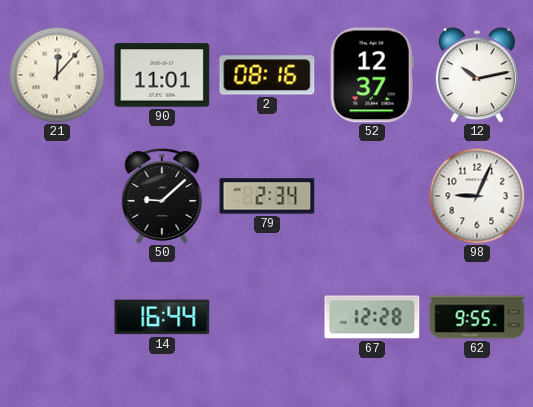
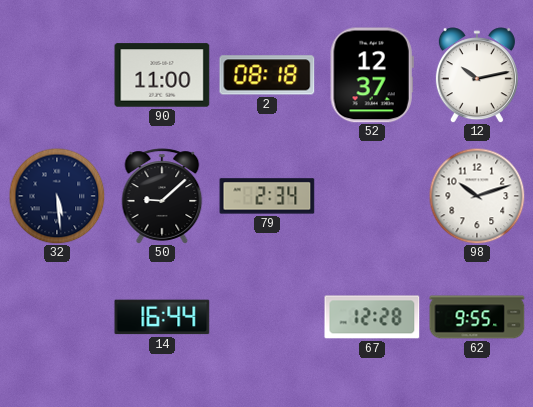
21: 12:07 -> none
90: 11:01 -> 11:00
2: 08:16 -> 08:18
32: none -> 5:29
98: 9:04 -> 10:12
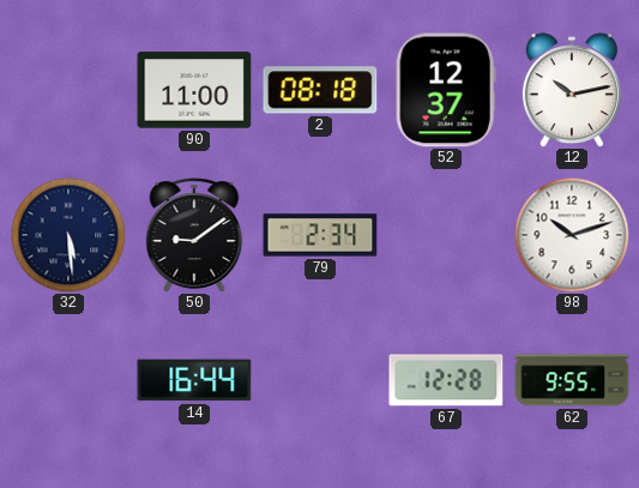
50: 9:08 -> 9:09
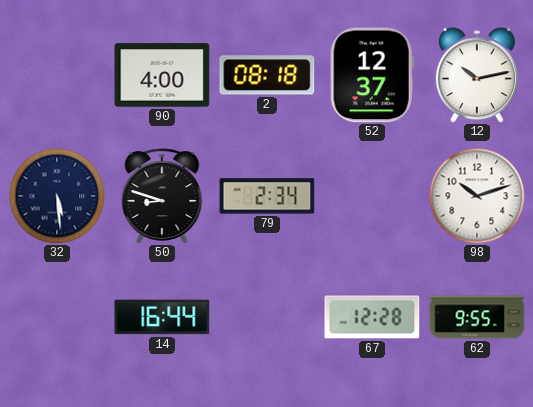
90: 11:00 -> 4:00
50: 9:09 -> 8:48
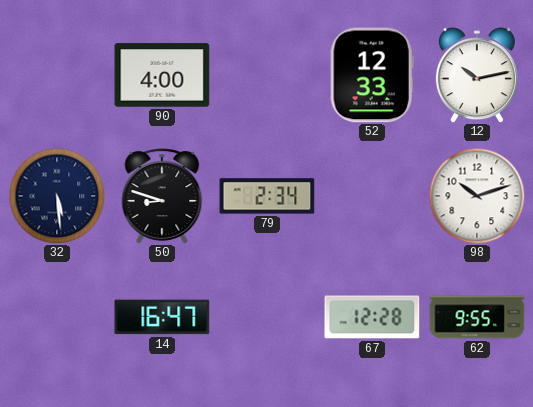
2: 08:18 -> none
52: 12:37 -> 12:33
14: 16:44 -> 16:47
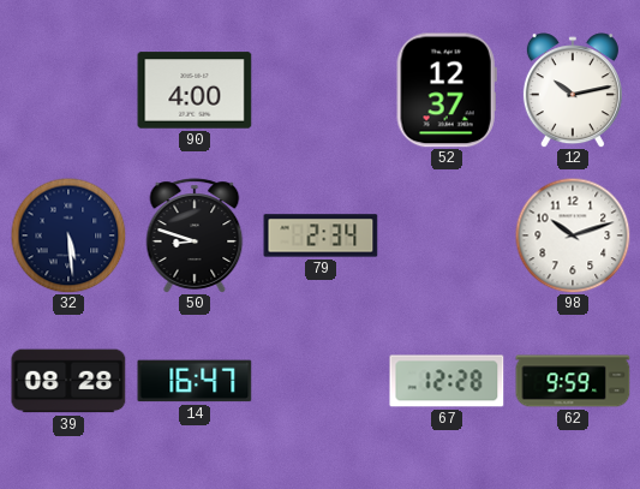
52: 12:33 -> 12:37
39: none -> 08:28
62: 9:55 -> 9:59
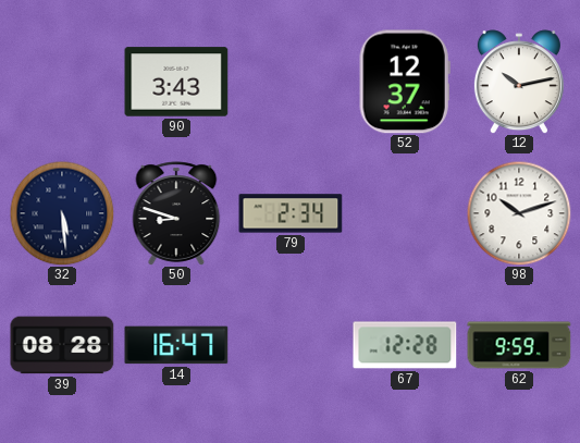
90: 4:00 -> 3:43
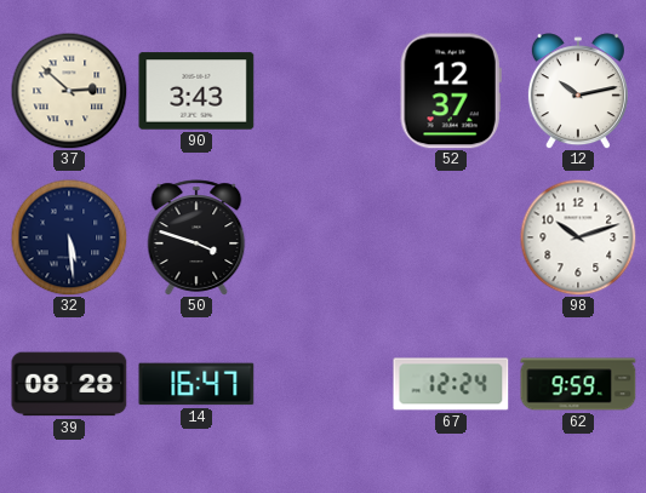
37: none -> 2:52
50: 8:48 -> 3:48
79: 2:34 -> none
67: 12:28 -> 12:24
